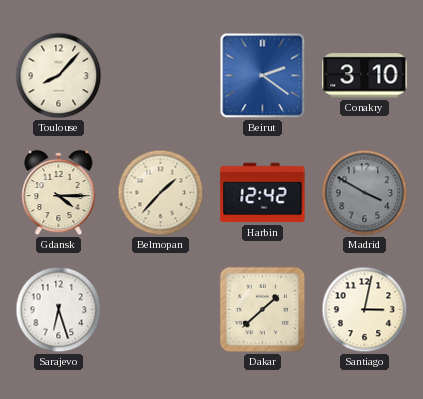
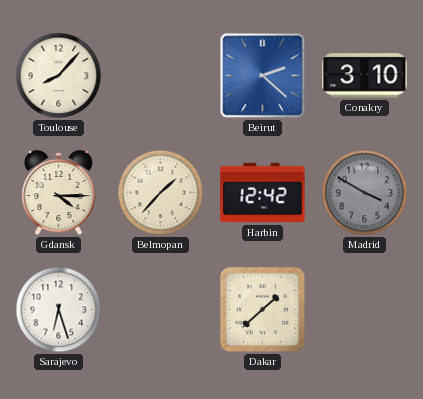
Beirut: 2:21 -> 2:22
Santiago: 3:02 -> none
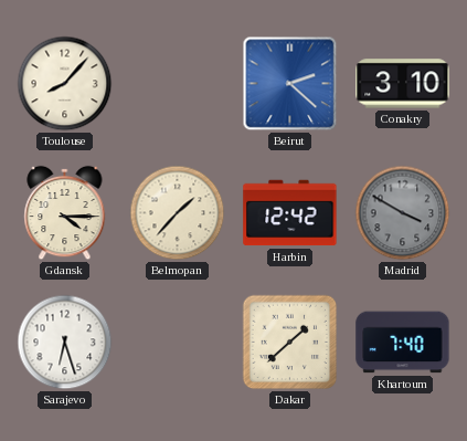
Khartoum: none -> 7:40
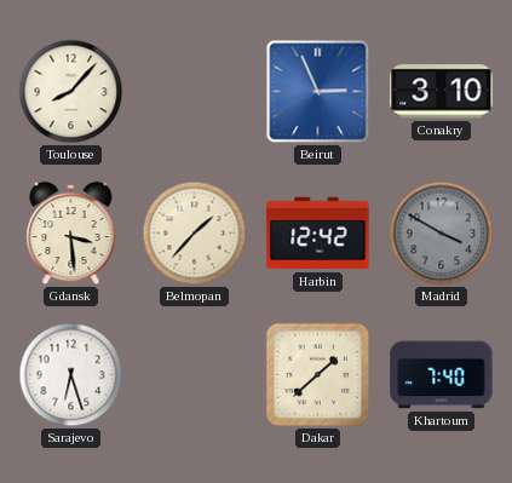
Beirut: 2:22 -> 2:56
Gdansk: 4:15 -> 3:29
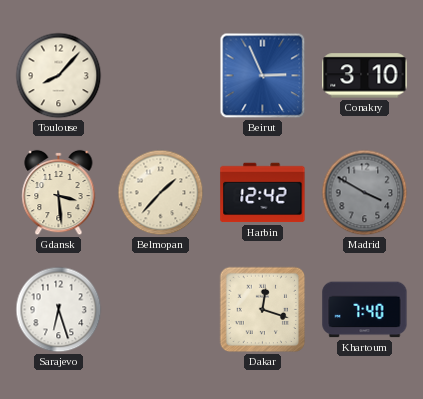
Dakar: 1:38 -> 12:18
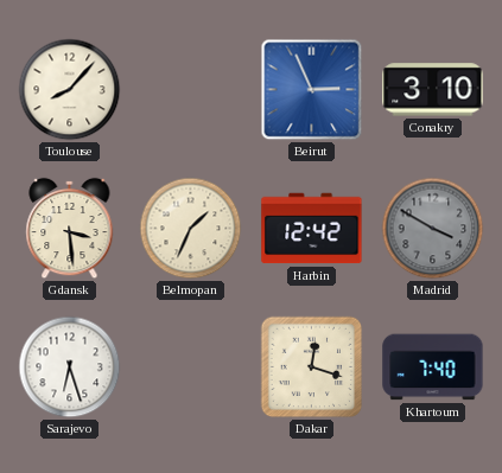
Belmopan: 1:37 -> 1:34
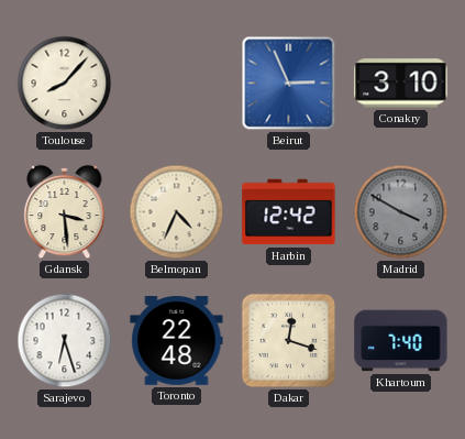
Belmopan: 1:34 -> 4:34
Toronto: none -> 22:48
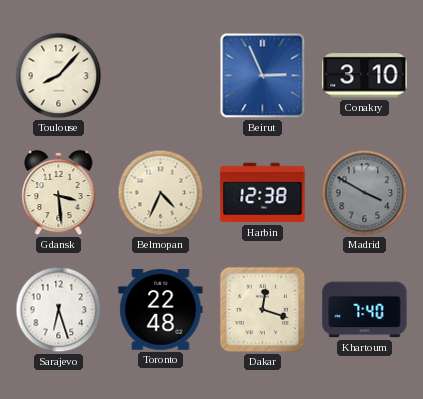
Harbin: 12:42 -> 12:38
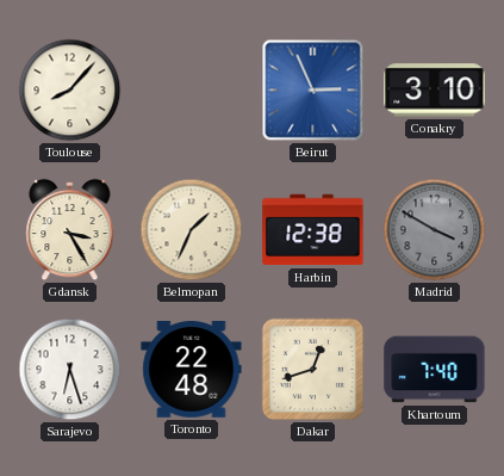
Gdansk: 3:29 -> 3:25
Belmopan: 4:34 -> 1:34
Dakar: 12:18 -> 12:42
